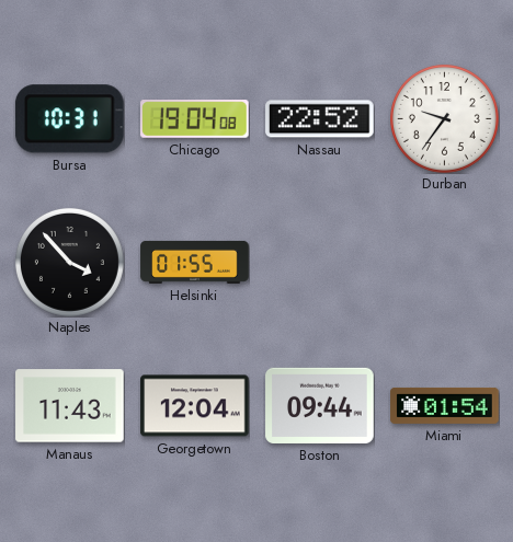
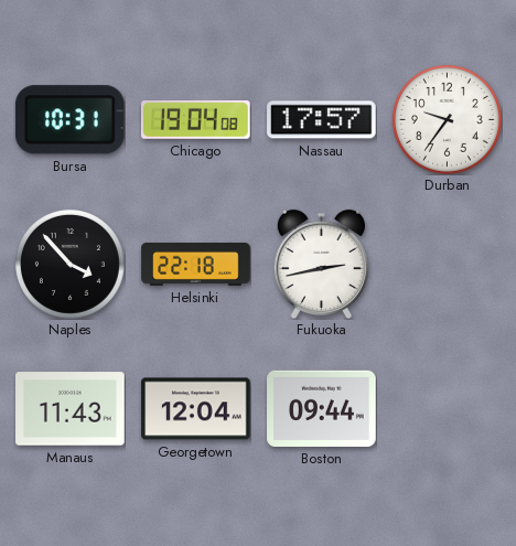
Nassau: 22:52 -> 17:57
Helsinki: 01:55 -> 22:18
Fukuoka: none -> 2:43
Miami: 01:54 -> none
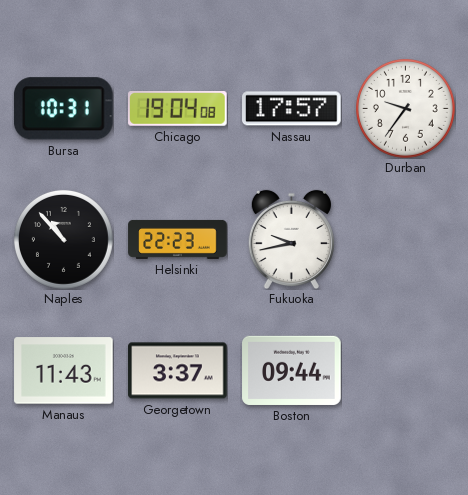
Naples: 3:53 -> 10:53
Helsinki: 22:18 -> 22:23
Fukuoka: 2:43 -> 9:43
Georgetown: 12:04 -> 3:37
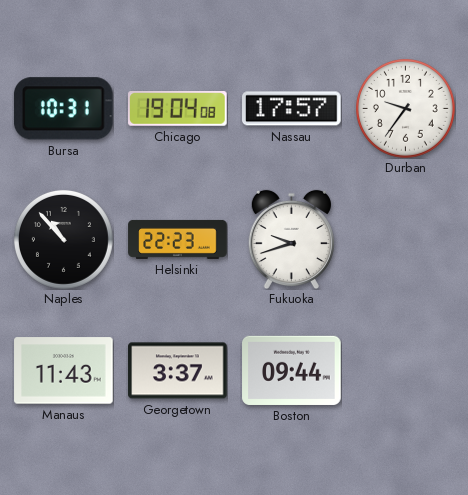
Fukuoka: 9:43 -> 9:42
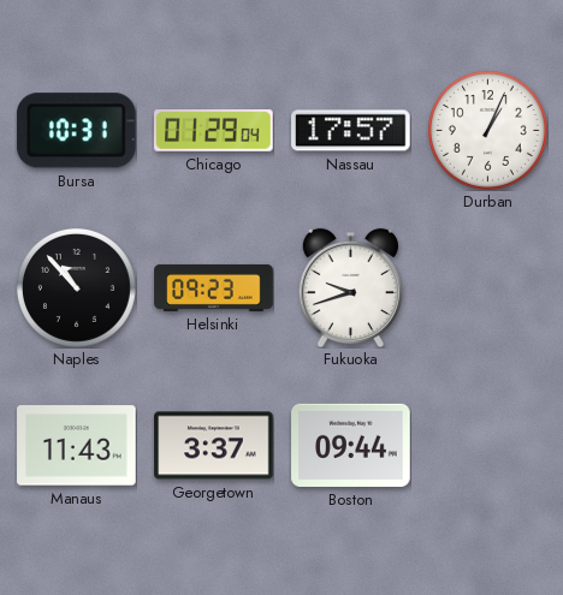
Chicago: 19:04 -> 01:29
Durban: 9:36 -> 1:04
Helsinki: 22:23 -> 09:23
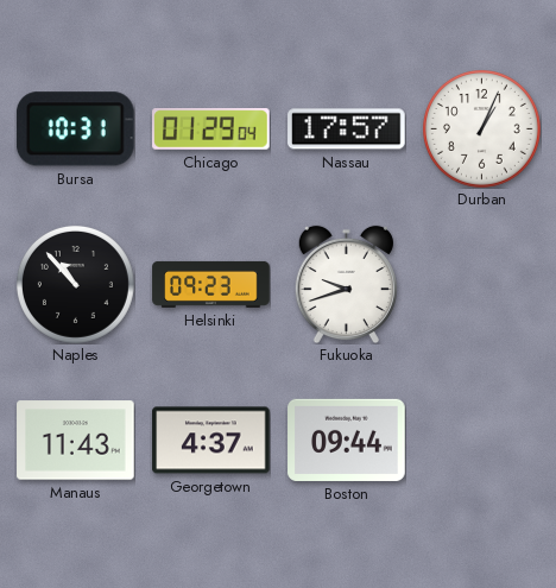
Georgetown: 3:37 -> 4:37
